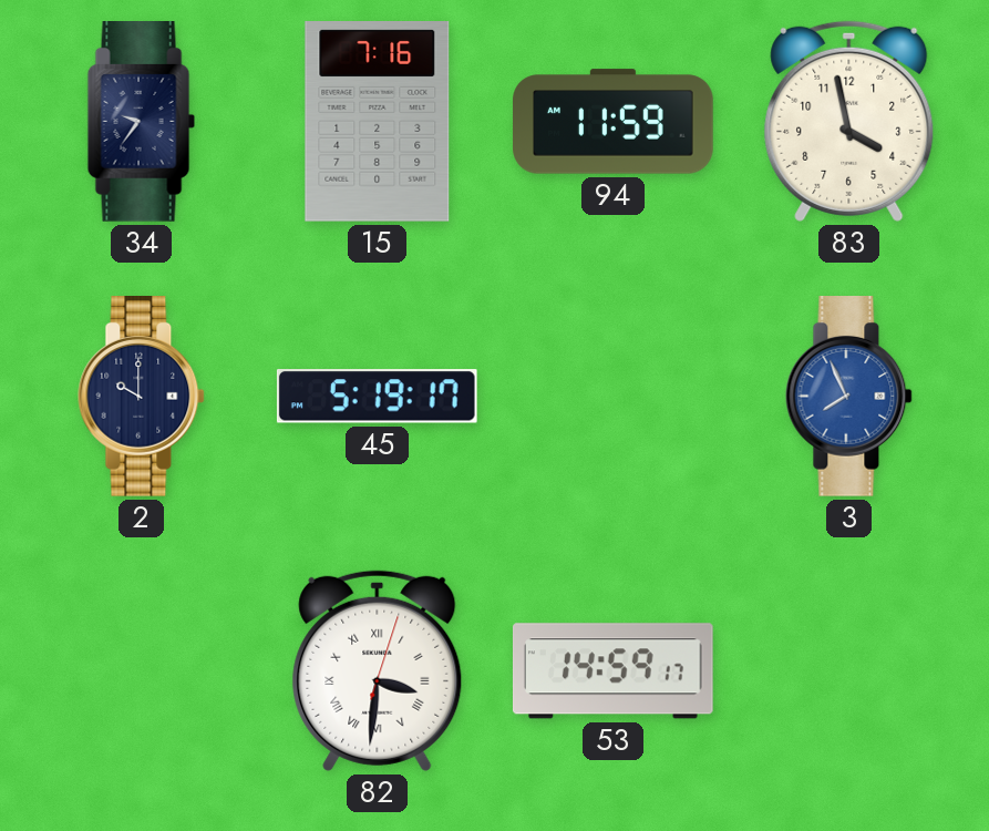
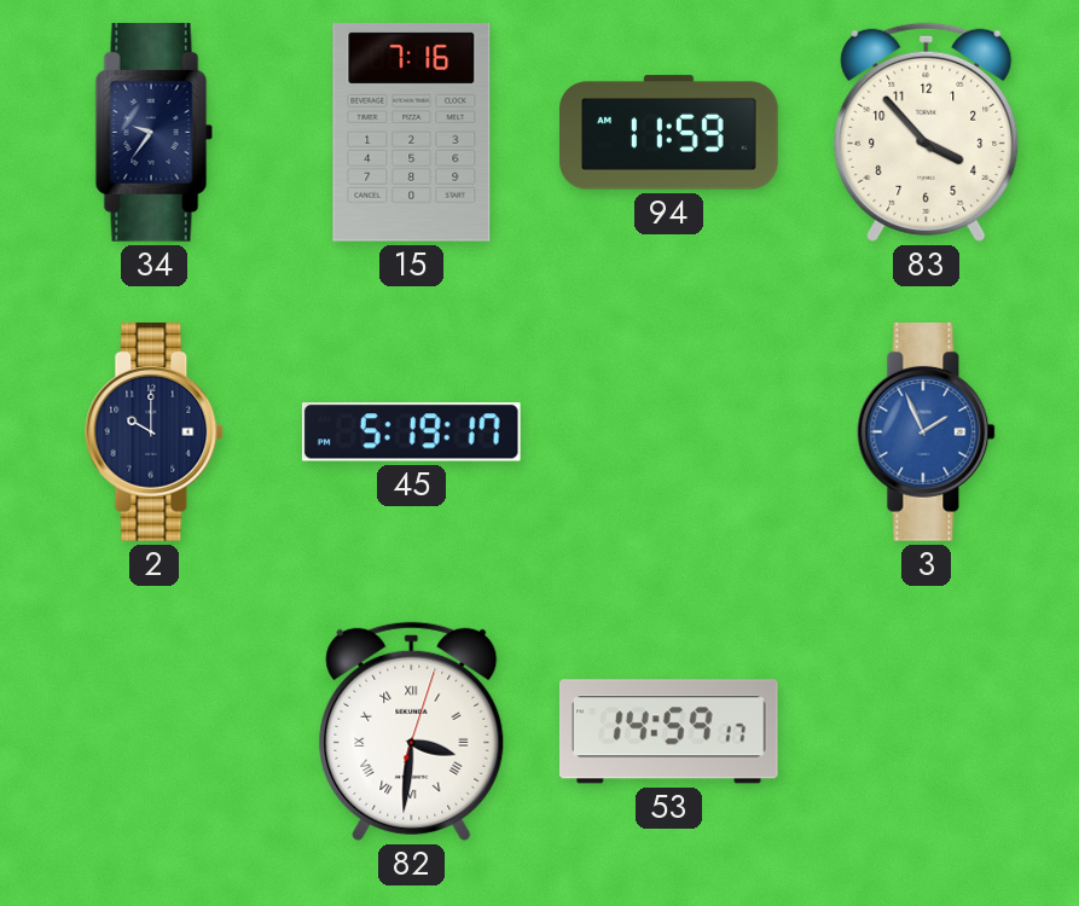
83: 3:58 -> 3:53
3: 7:56 -> 1:56
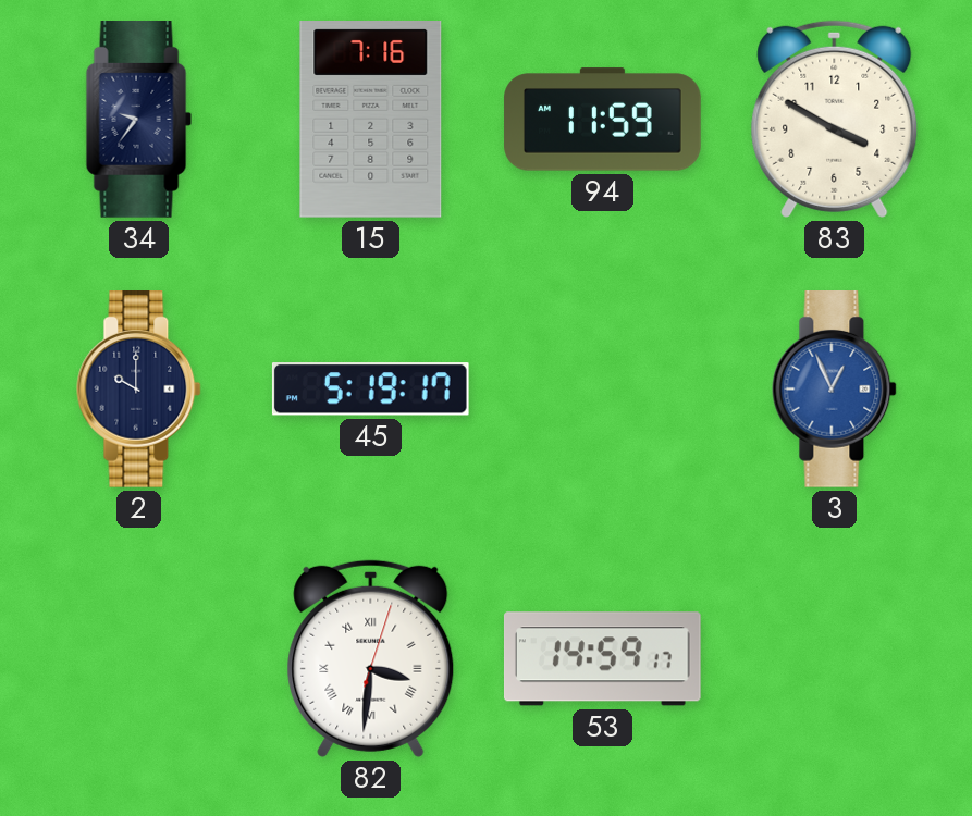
83: 3:53 -> 3:50
3: 1:56 -> 12:56
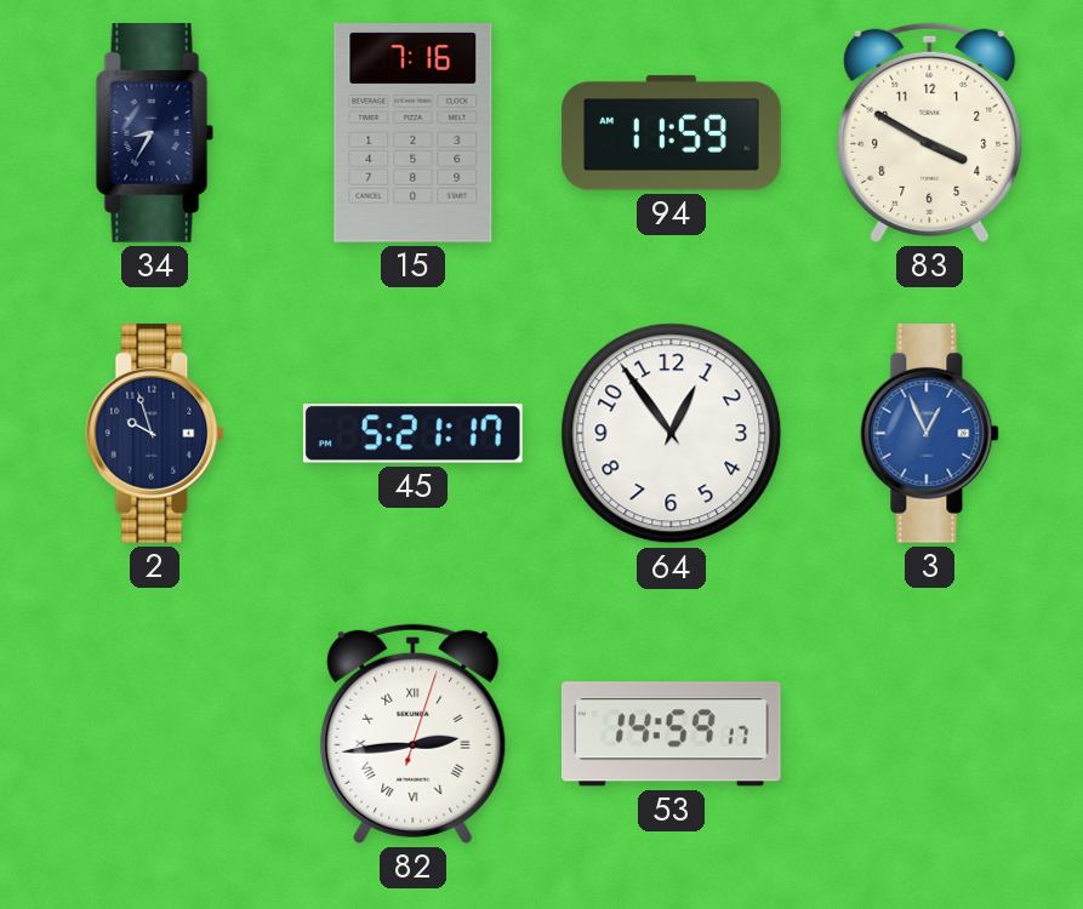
34: 9:36 -> 8:35
2: 10:00 -> 9:57
45: 5:19 -> 5:21
64: none -> 12:54
82: 3:31 -> 2:44
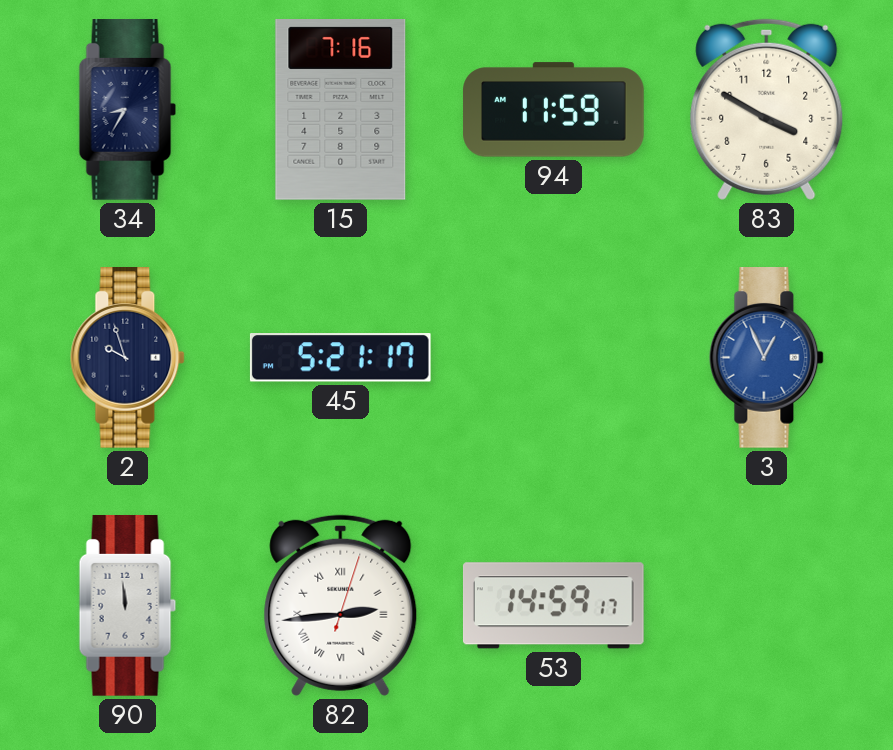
64: 12:54 -> none
90: none -> 11:59
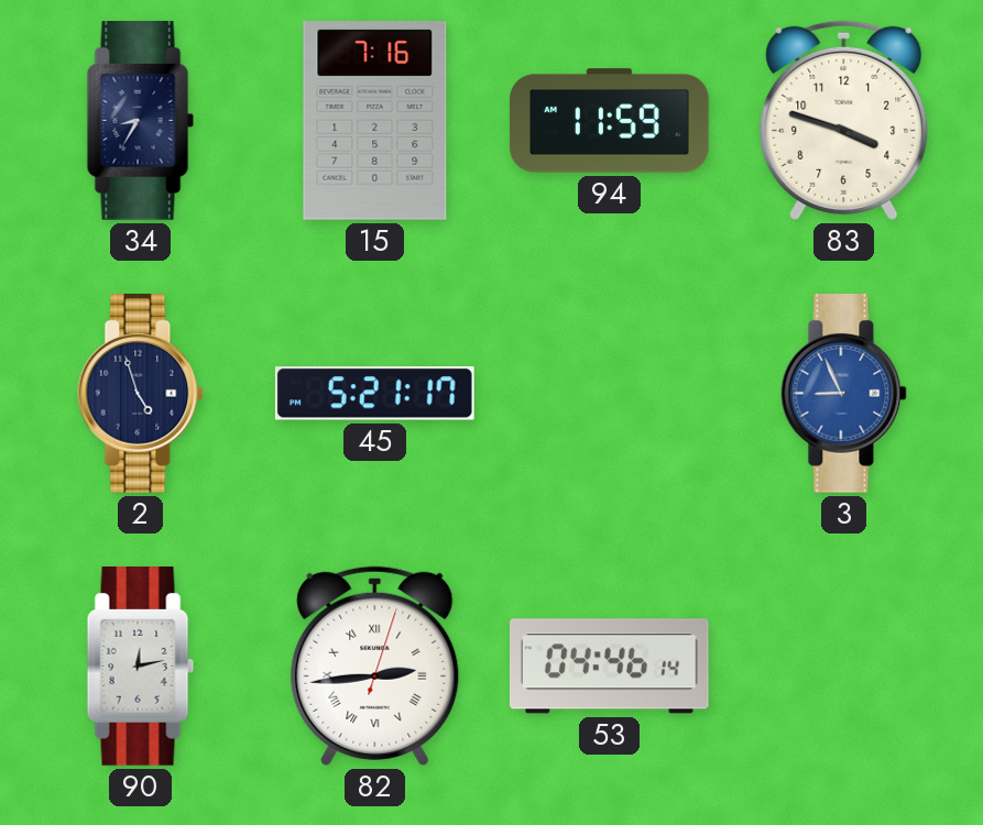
83: 3:50 -> 3:48
2: 9:57 -> 4:57
3: 12:56 -> 8:56
90: 11:59 -> 12:13
53: 14:59 -> 04:46
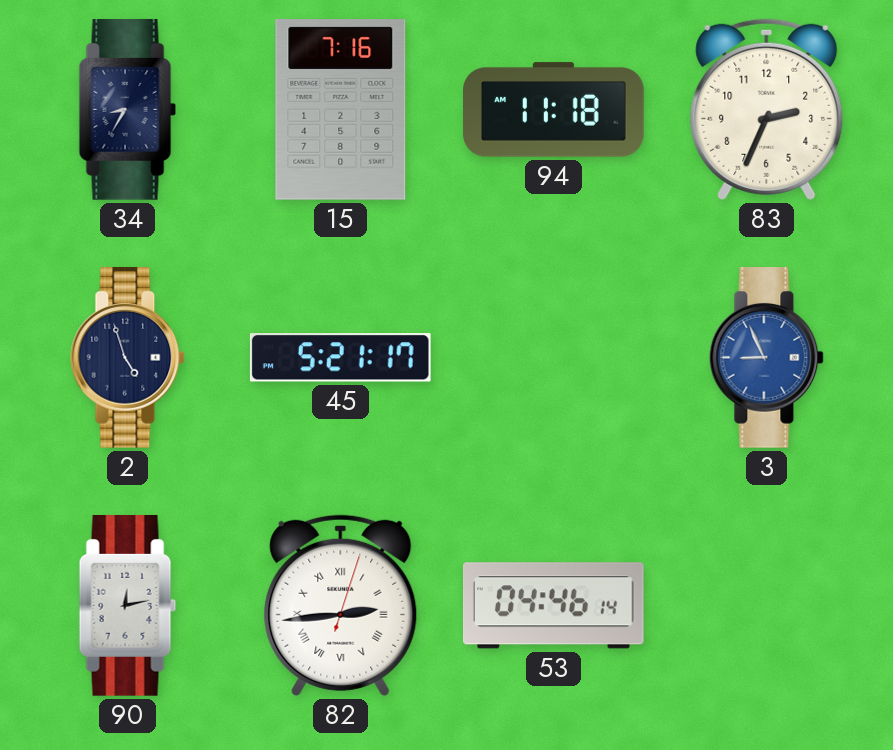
94: 11:59 -> 11:18
83: 3:48 -> 2:34
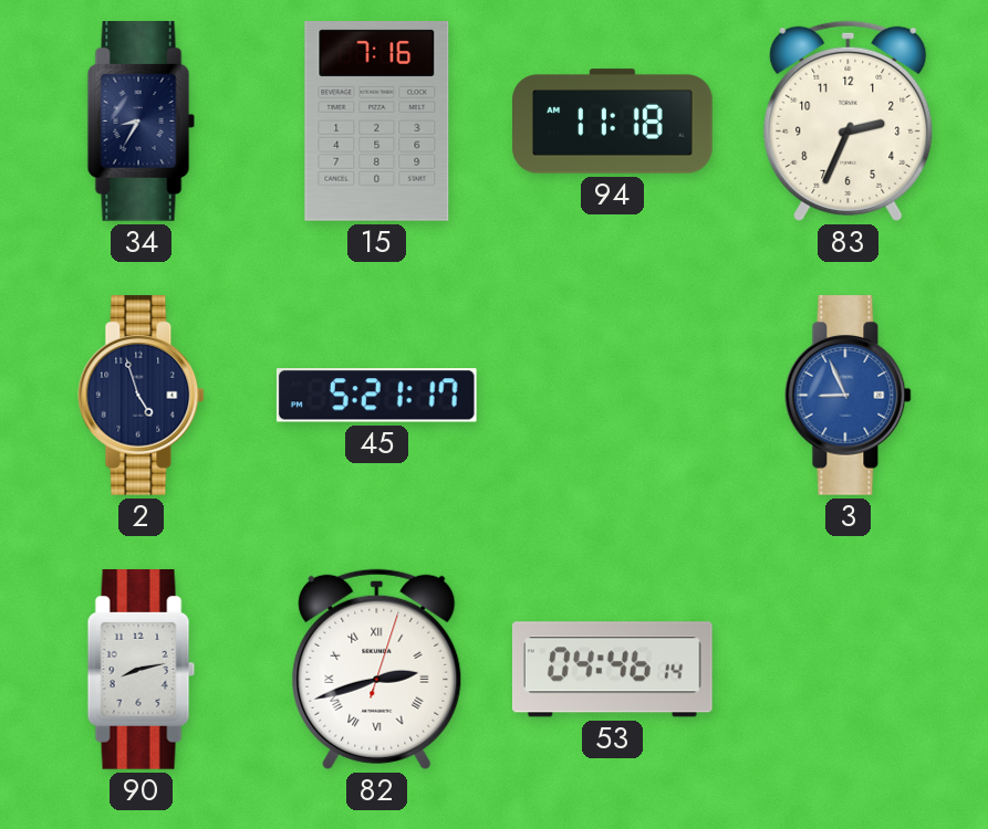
90: 12:13 -> 8:13
82: 2:44 -> 2:42
